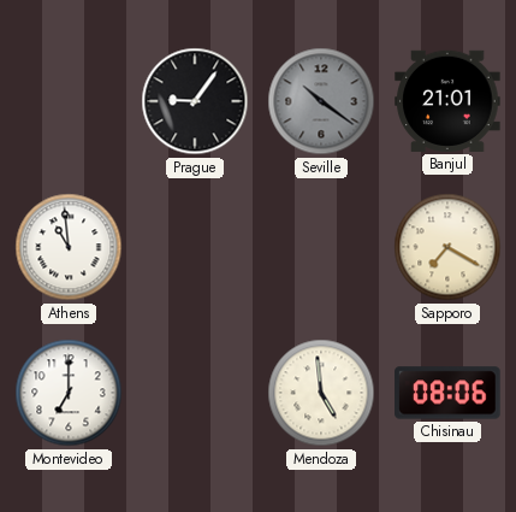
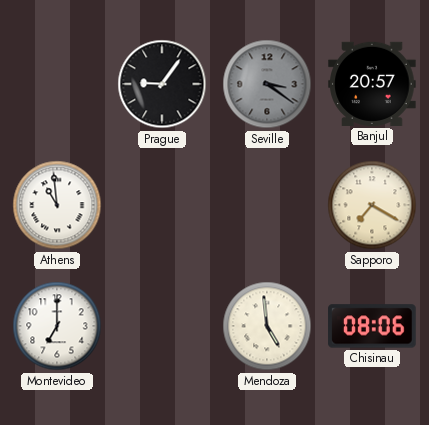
Seville: 10:21 -> 3:21
Banjul: 21:01 -> 20:57
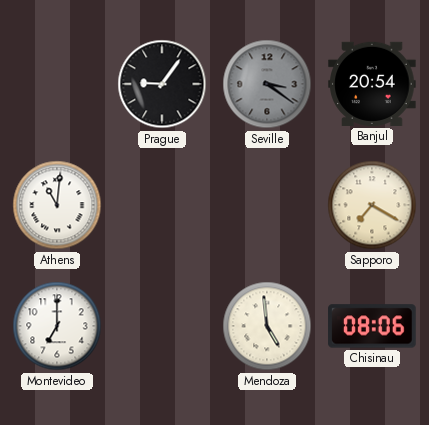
Banjul: 20:57 -> 20:54
Athens: 10:59 -> 11:01
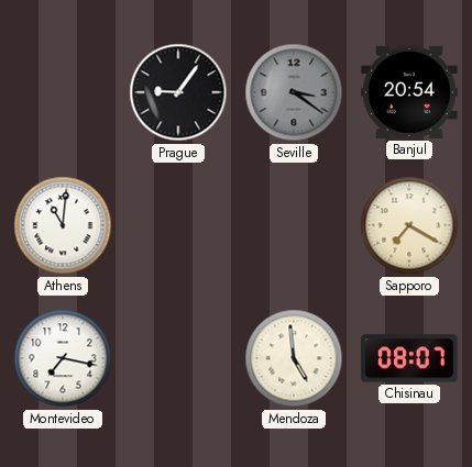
Montevideo: 7:00 -> 7:17
Chisinau: 08:06 -> 08:07
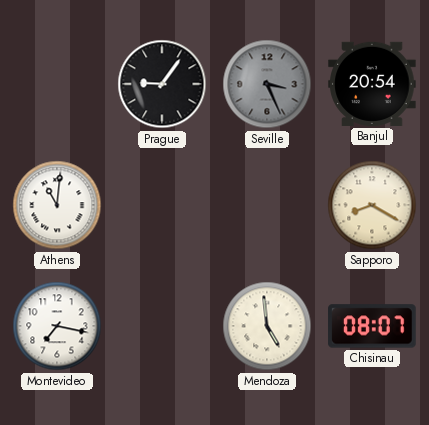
Seville: 3:21 -> 3:26
Sapporo: 7:20 -> 8:20
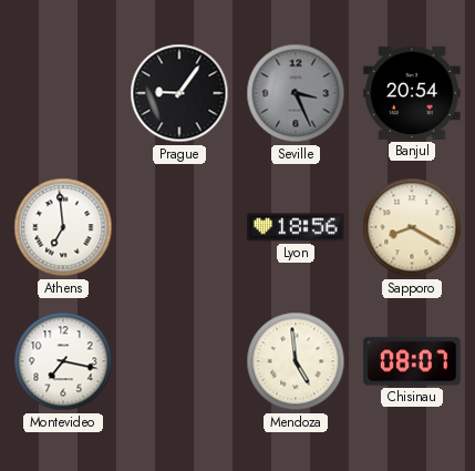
Athens: 11:01 -> 6:59
Lyon: none -> 18:56
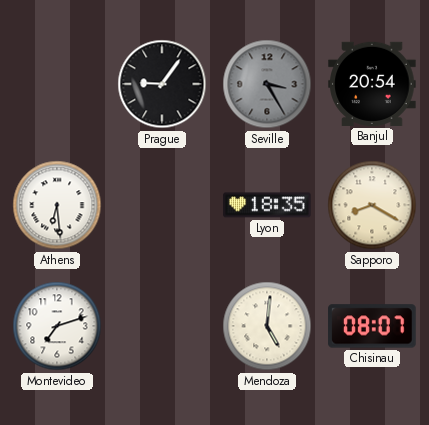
Seville: 3:26 -> 3:25
Athens: 6:59 -> 6:29
Lyon: 18:56 -> 18:35
Montevideo: 7:17 -> 7:12
Mendoza: 4:59 -> 5:01
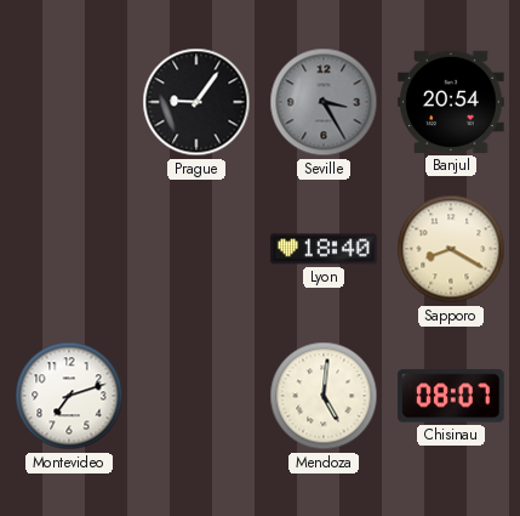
Athens: 6:29 -> none
Lyon: 18:35 -> 18:40
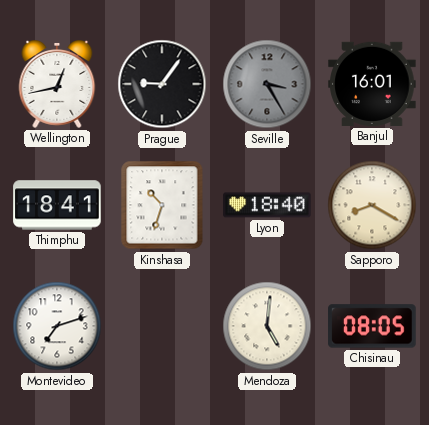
Wellington: none -> 12:43
Banjul: 20:54 -> 16:01
Thimphu: none -> 18:41
Kinshasa: none -> 10:33
Chisinau: 08:07 -> 08:05
